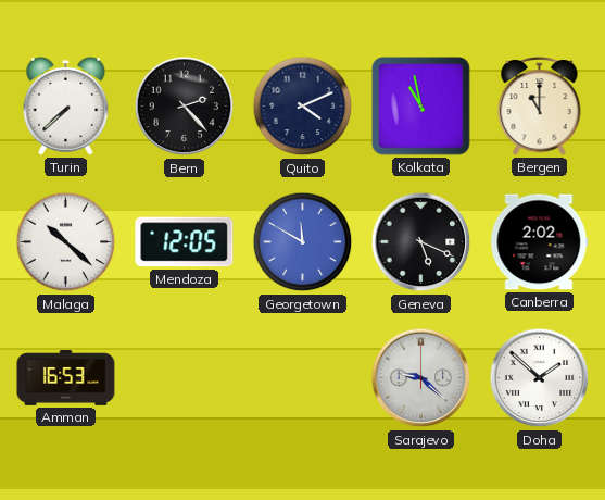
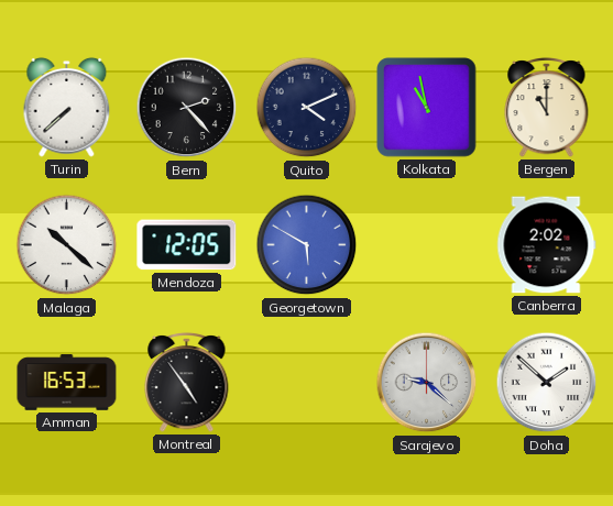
Georgetown: 11:50 -> 5:50
Geneva: 5:19 -> none
Montreal: none -> 4:54
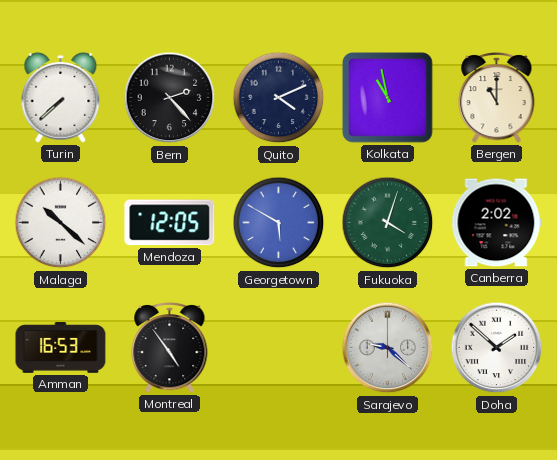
Fukuoka: none -> 4:03
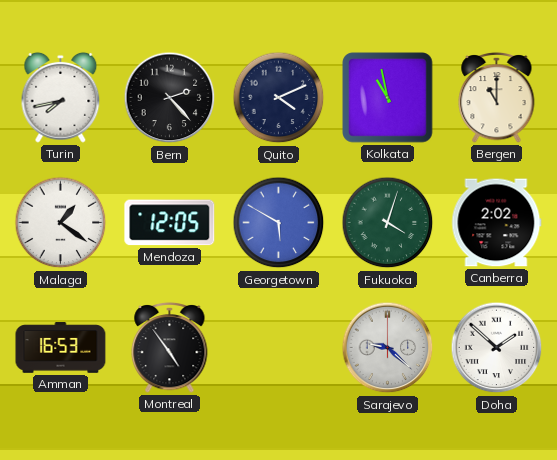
Turin: 7:38 -> 7:43
Malaga: 10:22 -> 1:21
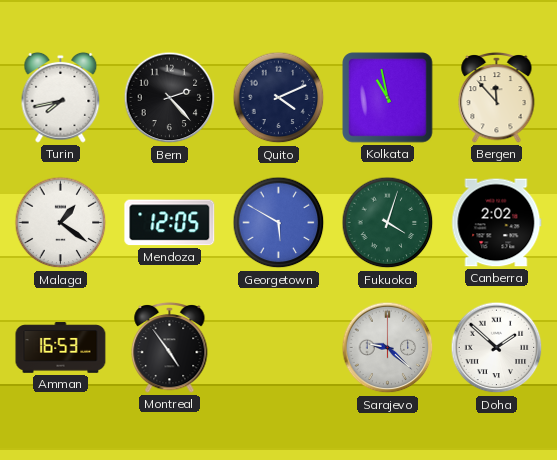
Bergen: 11:00 -> 11:53
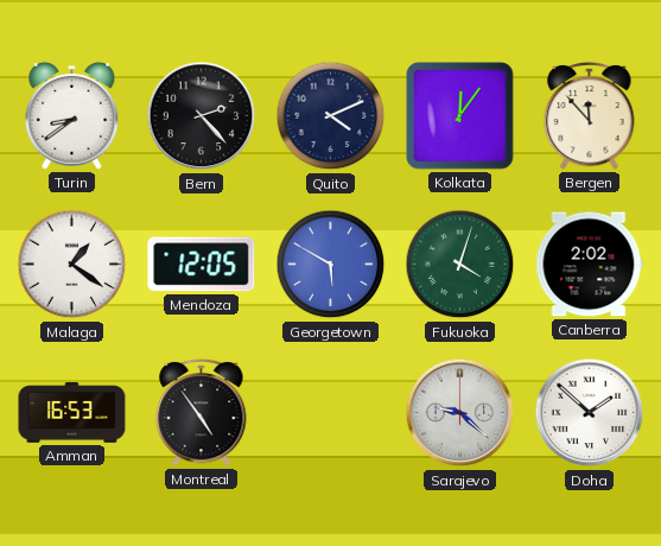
Turin: 7:43 -> 8:39
Kolkata: 10:58 -> 12:06
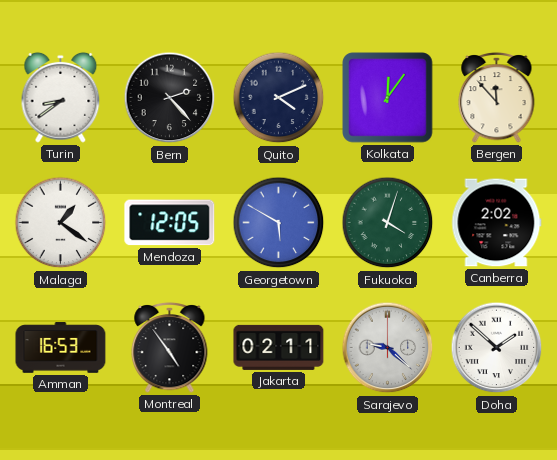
Jakarta: none -> 02:11
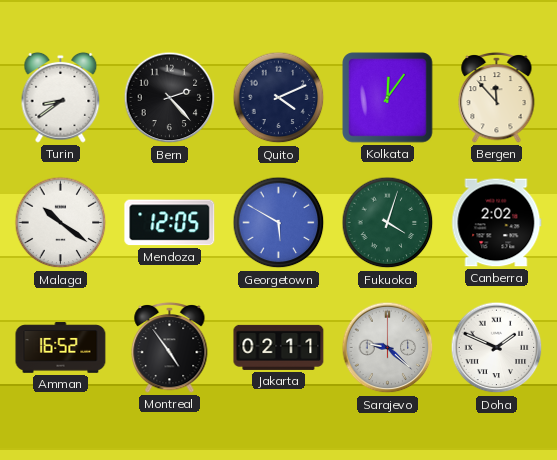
Malaga: 1:21 -> 10:21
Amman: 16:53 -> 16:52
Doha: 1:52 -> 1:49
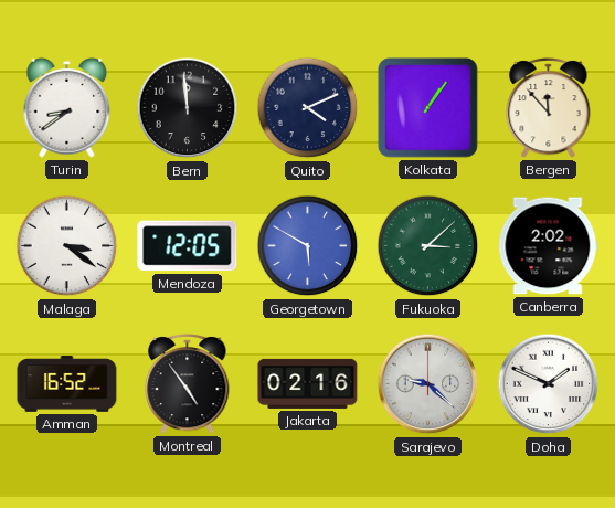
Bern: 2:23 -> 11:59
Kolkata: 12:06 -> 1:06
Malaga: 10:21 -> 3:21
Fukuoka: 4:03 -> 3:08
Jakarta: 02:11 -> 02:16
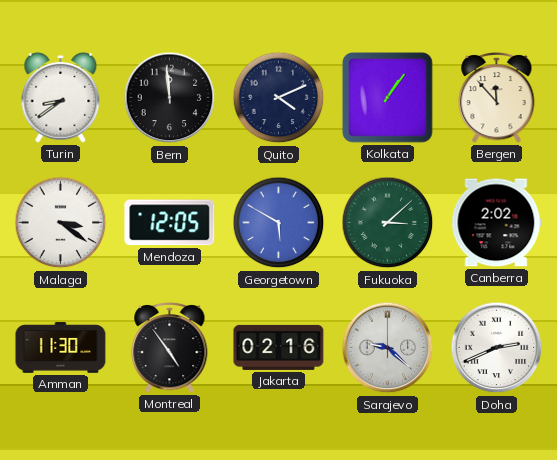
Amman: 16:52 -> 11:30
Doha: 1:49 -> 2:41
